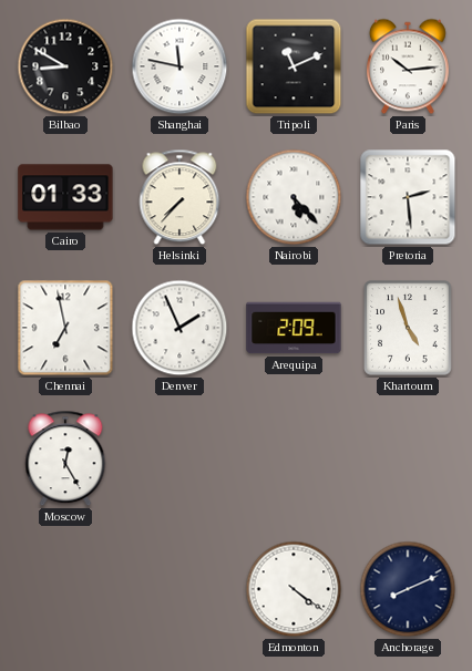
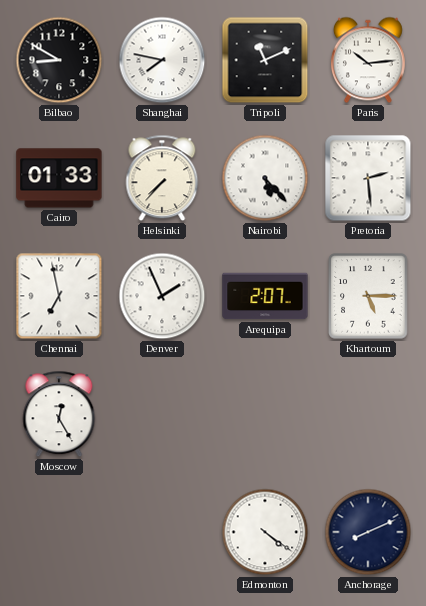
Shanghai: 11:47 -> 7:47
Arequipa: 2:09 -> 2:07
Khartoum: 4:57 -> 5:15
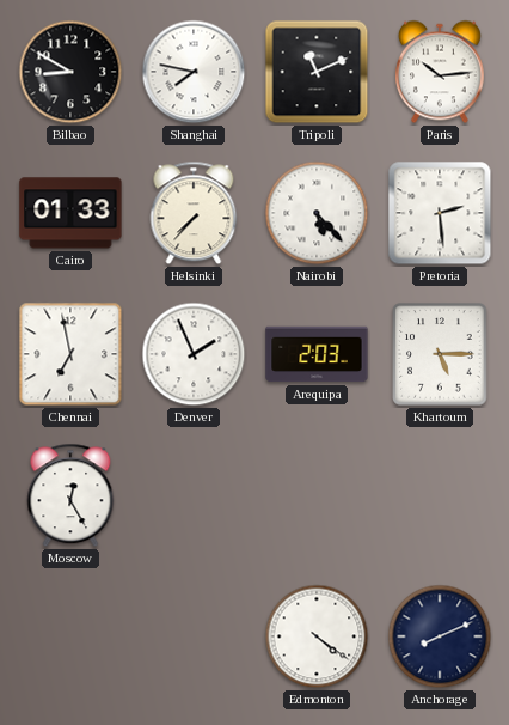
Arequipa: 2:07 -> 2:03
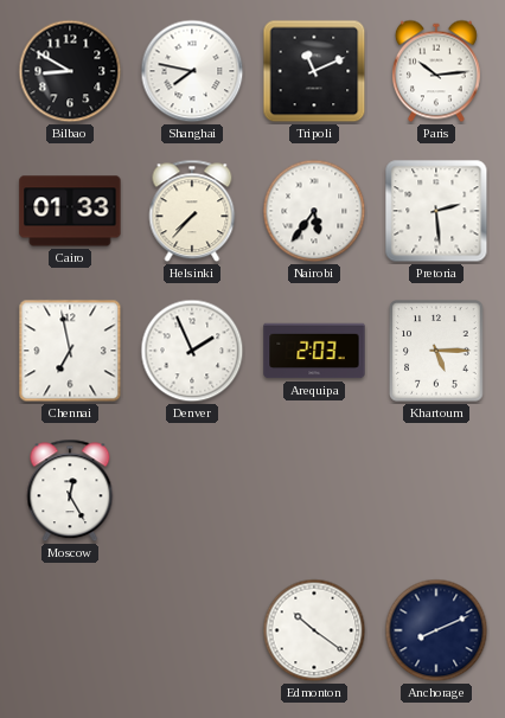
Nairobi: 5:23 -> 5:36
Edmonton: 4:21 -> 10:21
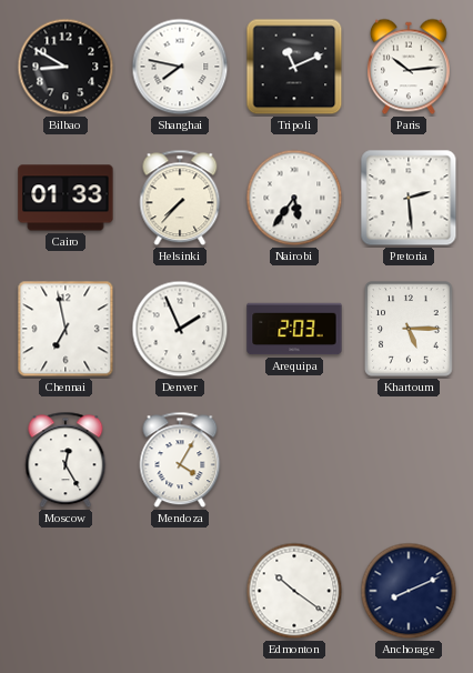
Mendoza: none -> 4:05
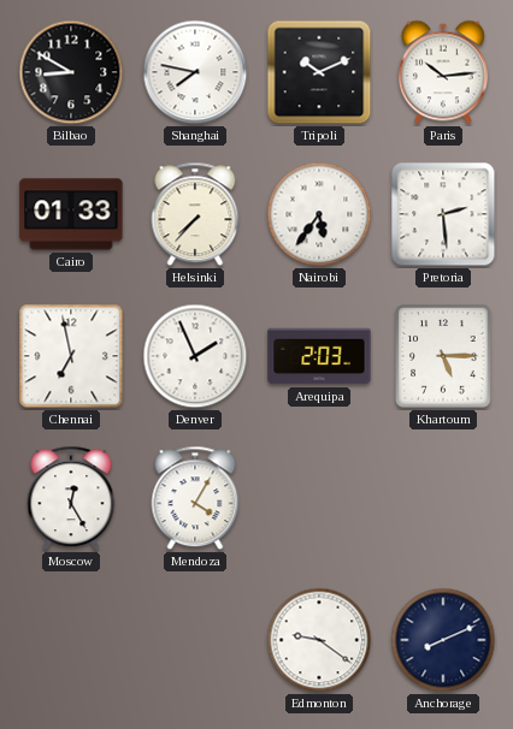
Tripoli: 11:11 -> 10:11
Edmonton: 10:21 -> 9:21
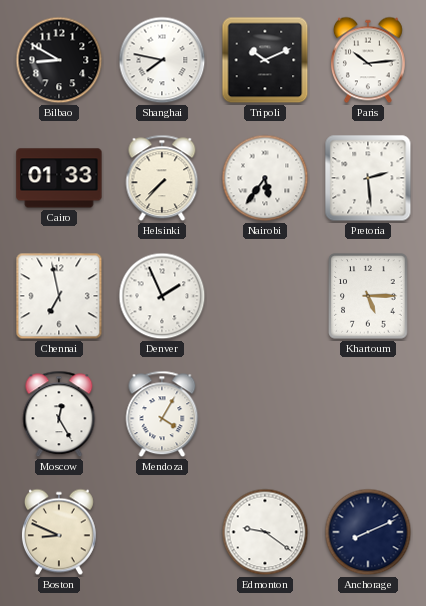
Arequipa: 2:03 -> none
Boston: none -> 8:49
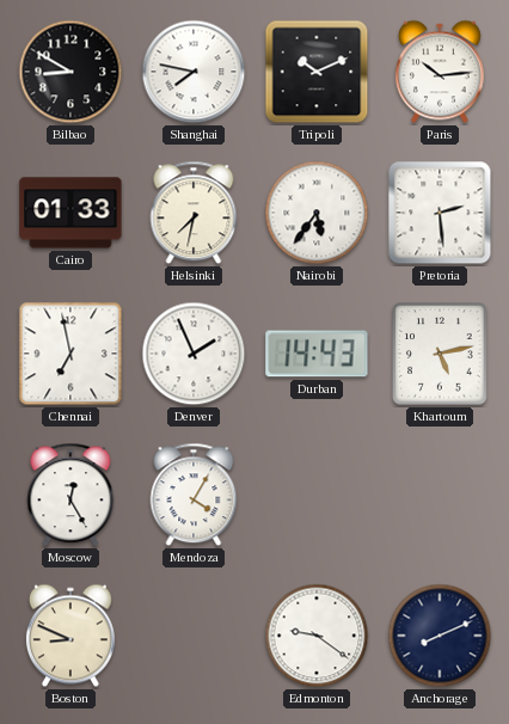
Helsinki: 7:37 -> 7:32
Durban: none -> 14:43
Khartoum: 5:15 -> 5:13
